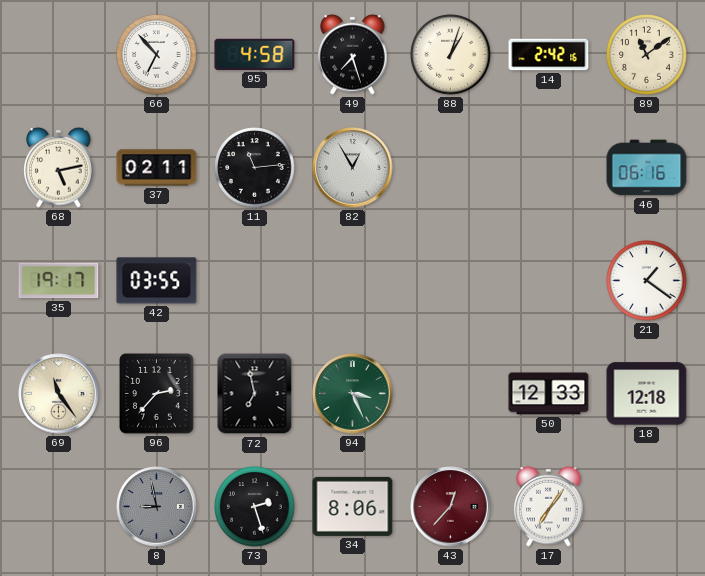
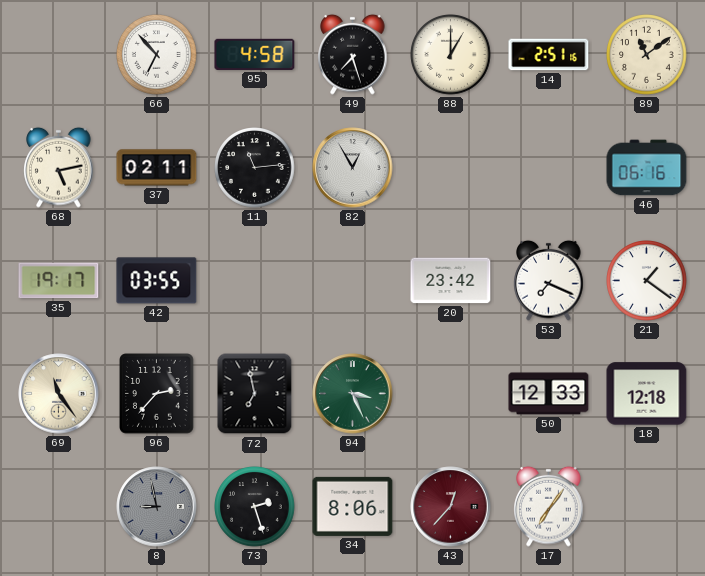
88: 1:03 -> 1:00
14: 2:42 -> 2:51
20: none -> 23:42
53: none -> 7:19
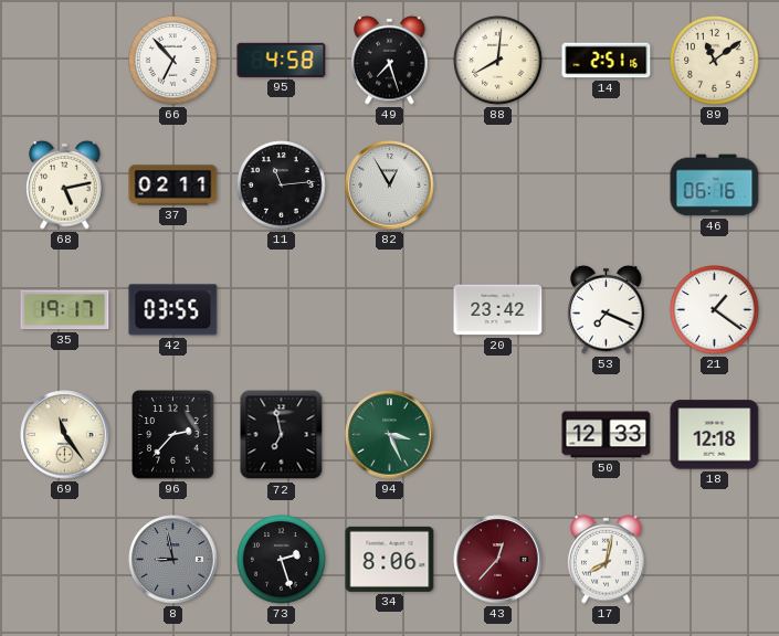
88: 1:00 -> 8:01
17: 7:06 -> 8:02
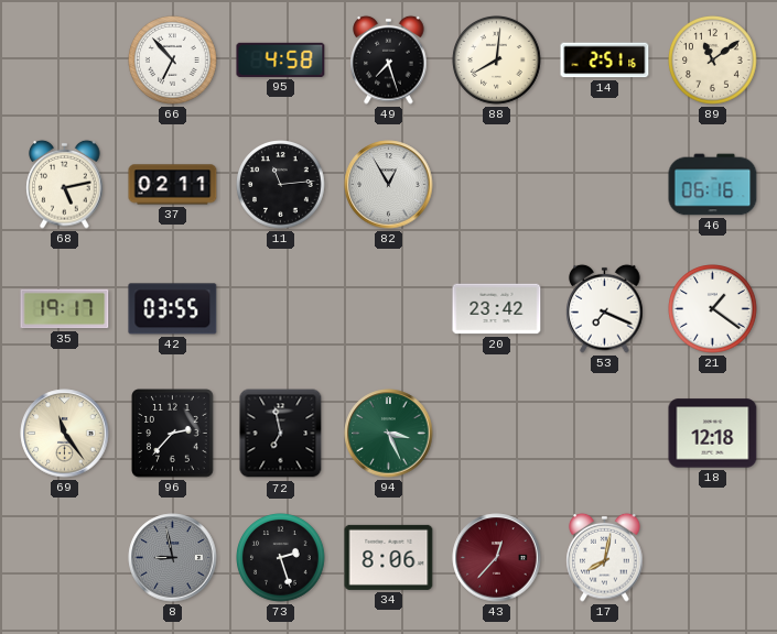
50: 12:33 -> none
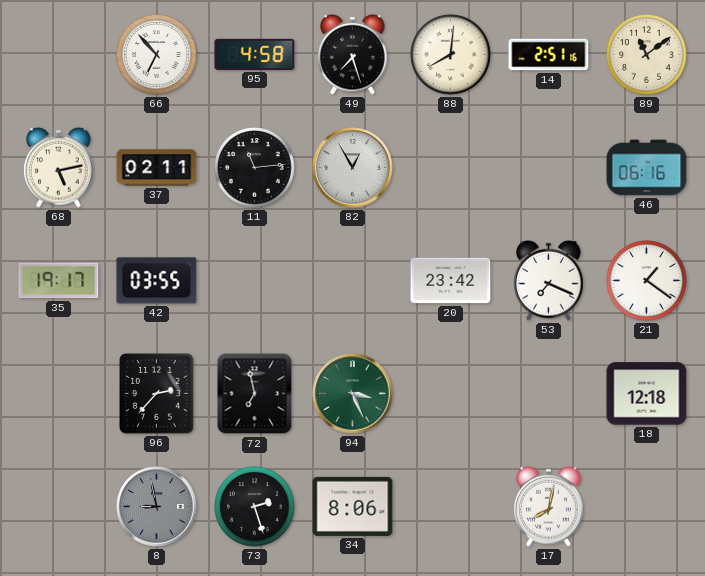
69: 11:24 -> none
43: 12:37 -> none
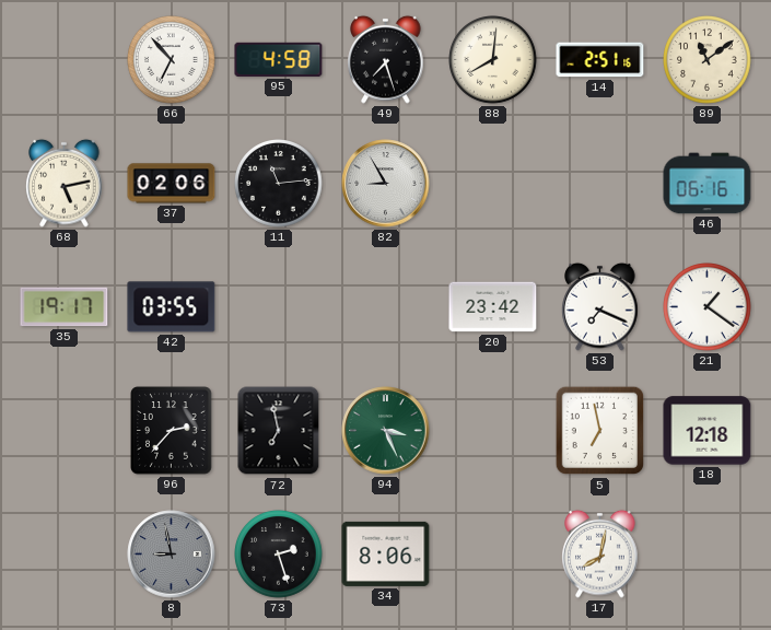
37: 02:11 -> 02:06
82: 12:55 -> 8:55
5: none -> 6:58
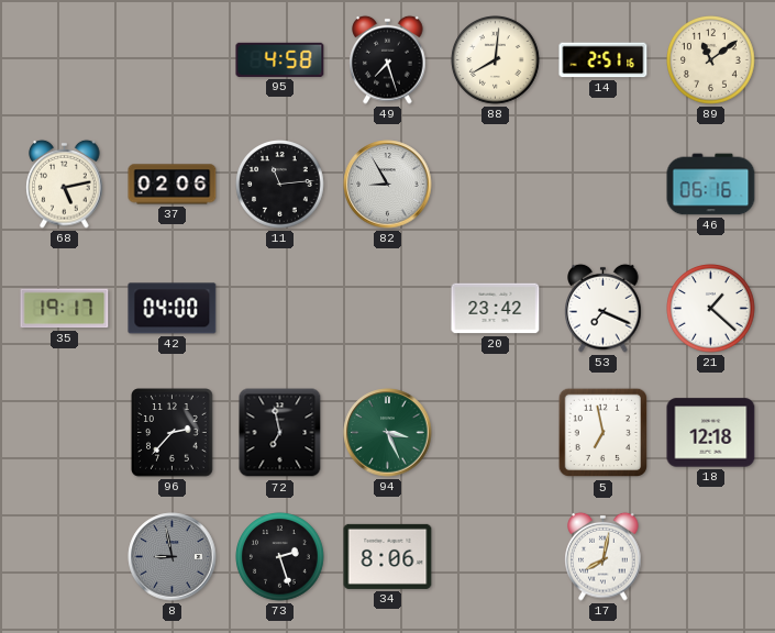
66: 6:53 -> none
42: 03:55 -> 04:00
21: 1:21 -> 1:22
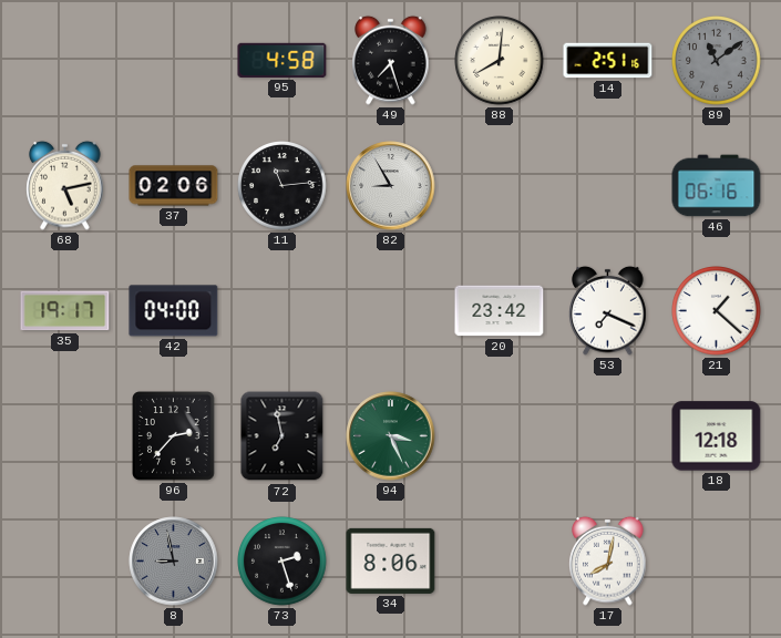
89 dial: cream -> grey
5: 6:58 -> none
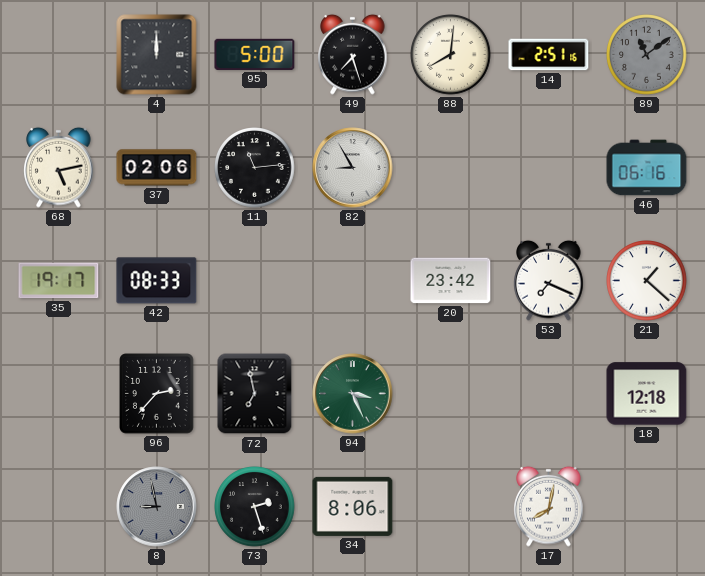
4: none -> 12:00
95: 4:58 -> 5:00
42: 04:00 -> 08:33
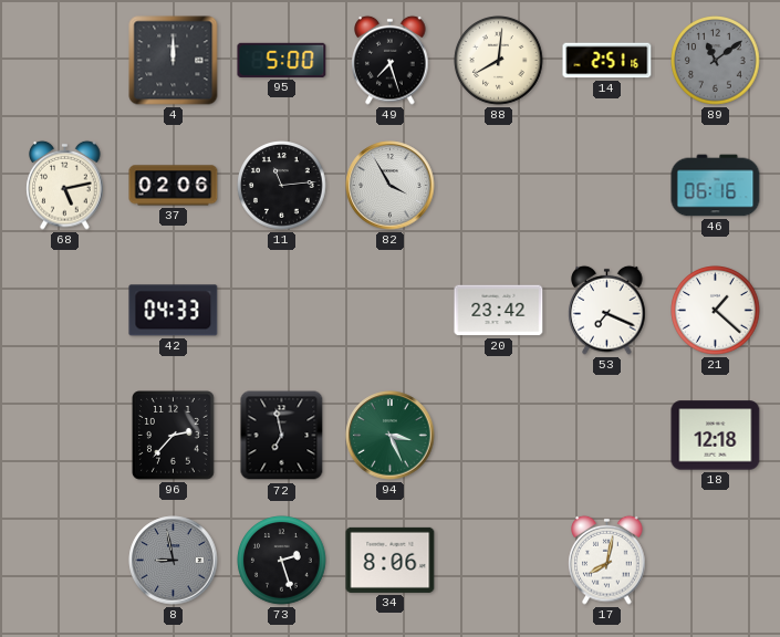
82: 8:55 -> 3:55
35: 19:17 -> none
42: 08:33 -> 04:33
